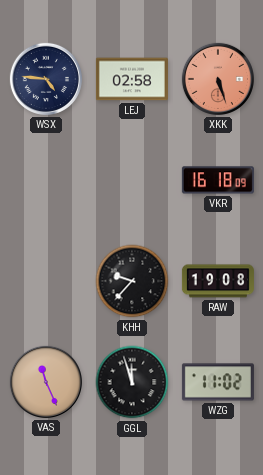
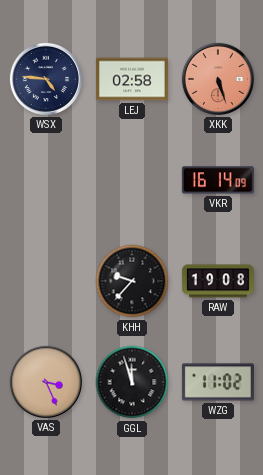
VKR: 16:18 -> 16:14
VAS: 11:26 -> 3:26
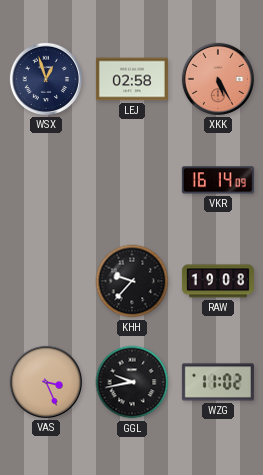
WSX: 4:46 -> 12:57
XKK: 5:27 -> 5:25
GGL: 11:57 -> 9:43
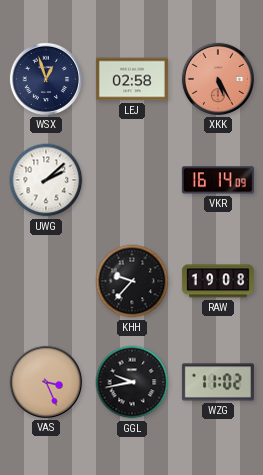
UWG: none -> 2:08
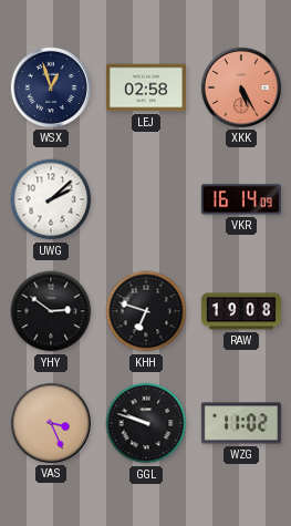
YHY: none -> 2:51
KHH: 9:37 -> 6:48
GGL: 9:43 -> 9:48
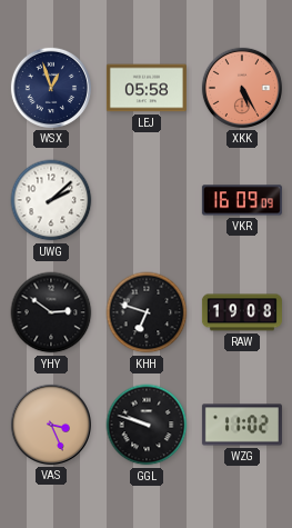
LEJ: 02:58 -> 05:58
VKR: 16:14 -> 16:09
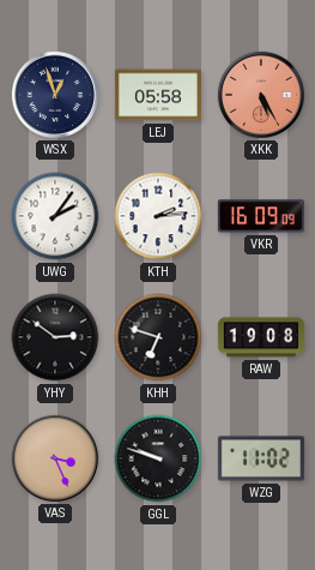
UWG: 2:08 -> 2:06
KTH: none -> 2:14
